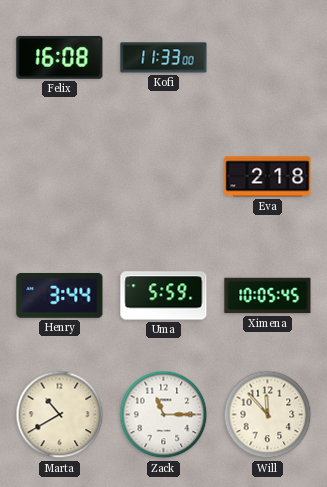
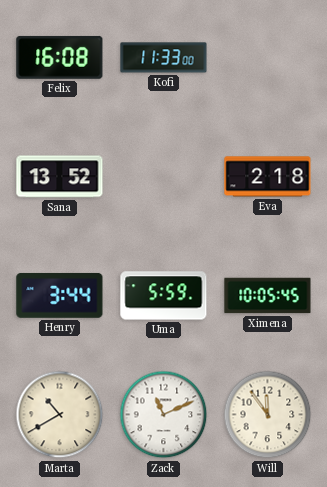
Sana: none -> 13:52
Zack: 11:15 -> 11:11
Will: 11:53 -> 11:54
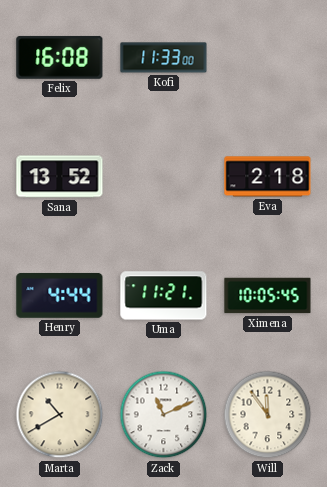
Henry: 3:44 -> 4:44
Uma: 5:59 -> 11:21
